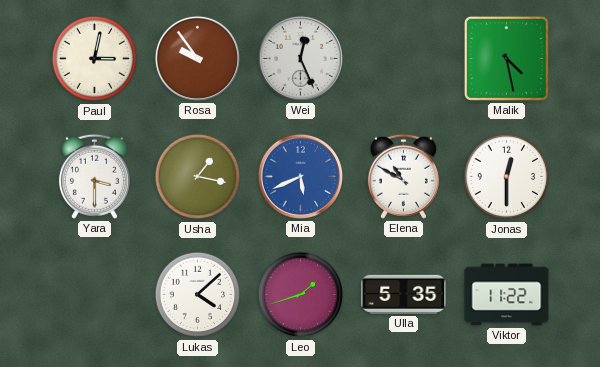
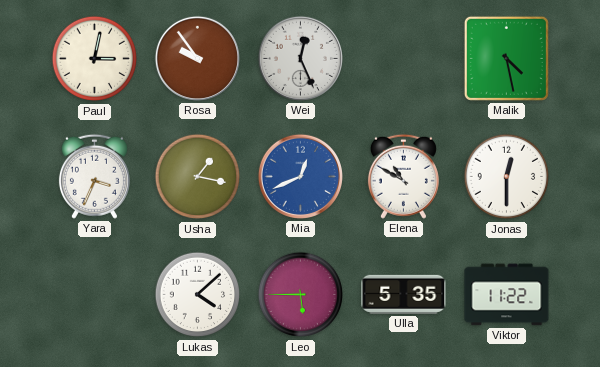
Yara: 3:30 -> 3:34
Mia: 5:41 -> 12:41
Leo: 1:42 -> 5:45
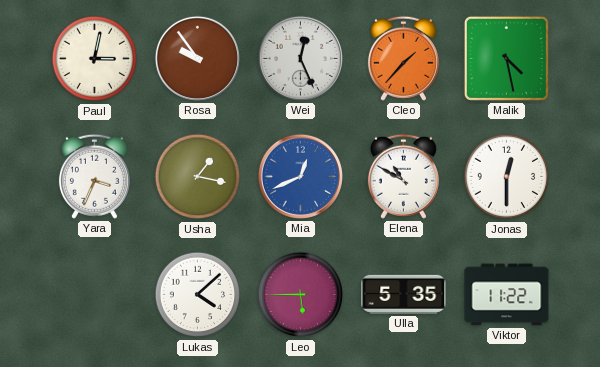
Cleo: none -> 1:37
